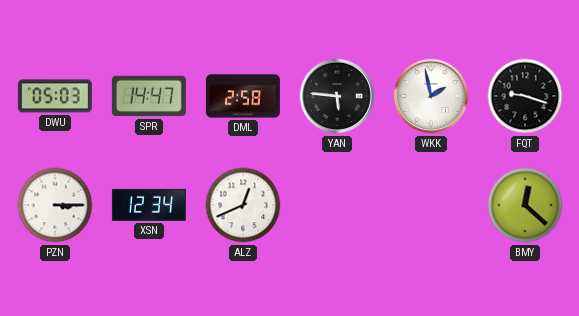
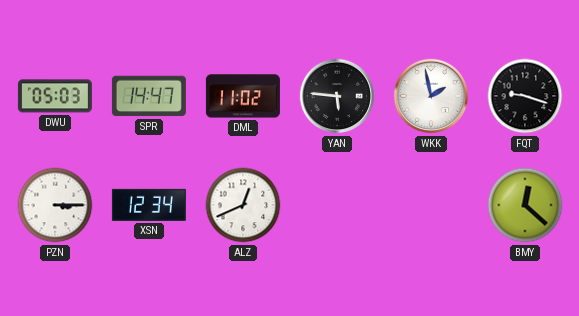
DML: 2:58 -> 11:02
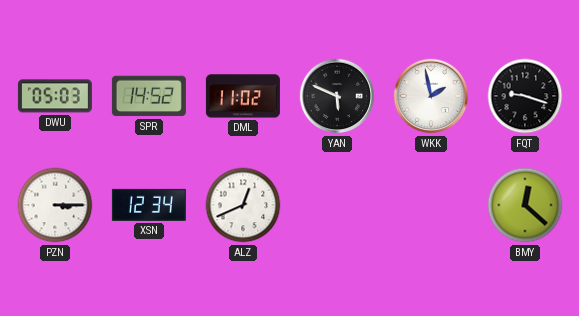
SPR: 14:47 -> 14:52
YAN: 5:46 -> 5:49
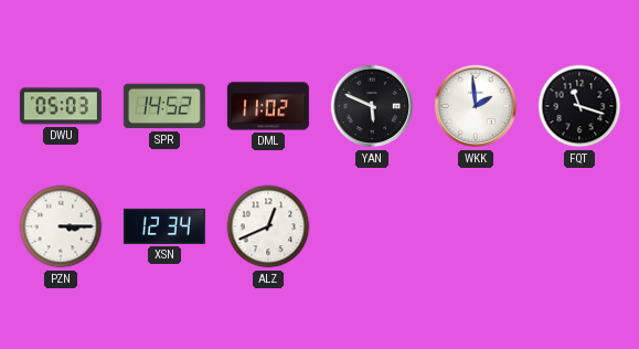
WKK: 1:58 -> 1:59
FQT: 9:18 -> 11:18
BMY: 12:22 -> none
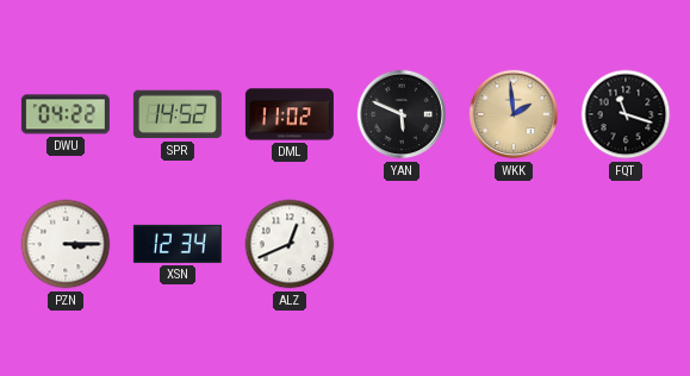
DWU: 05:03 -> 04:22
WKK dial: white -> champagne
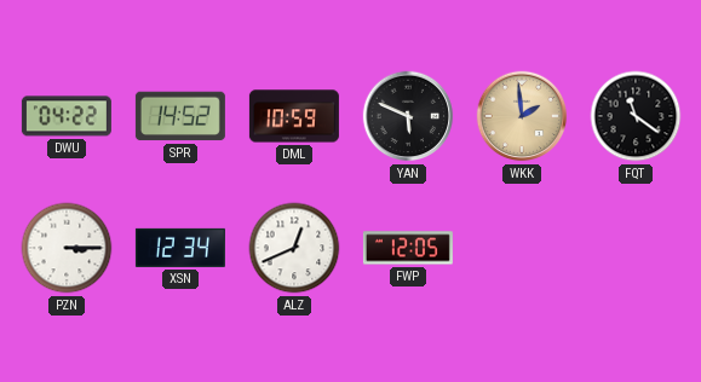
DML: 11:02 -> 10:59
FQT: 11:18 -> 11:21
FWP: none -> 12:05
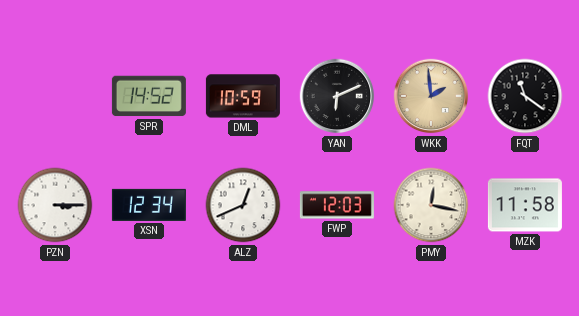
DWU: 04:22 -> none
YAN: 5:49 -> 6:11
FWP: 12:05 -> 12:03
PMY: none -> 12:17
MZK: none -> 11:58
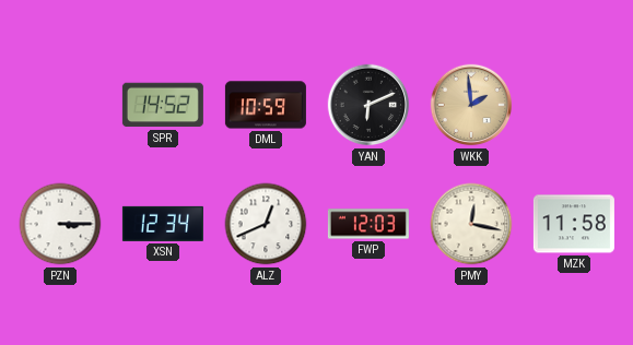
FQT: 11:21 -> none
